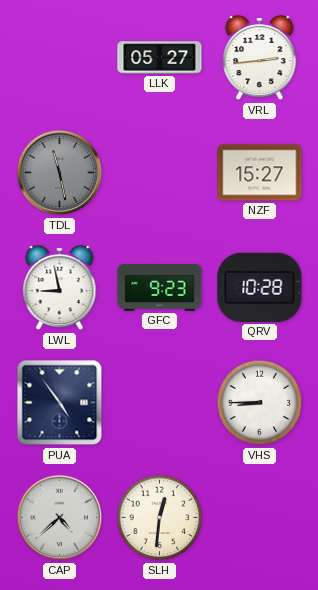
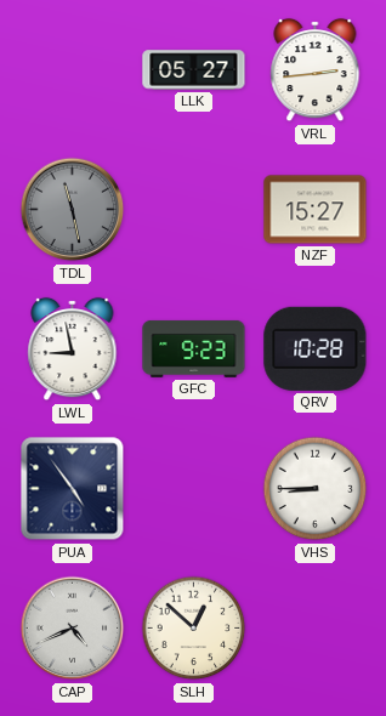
CAP: 4:38 -> 4:41
SLH: 12:31 -> 12:52
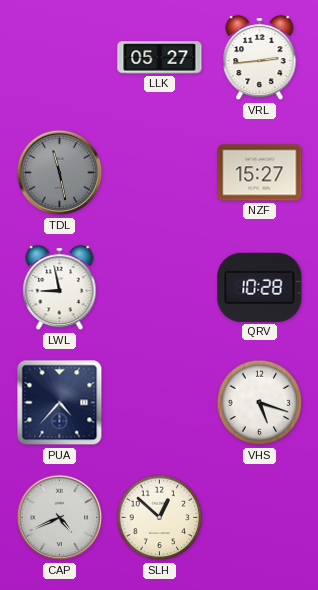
GFC: 9:23 -> none
PUA: 4:54 -> 4:37
VHS: 8:45 -> 5:18
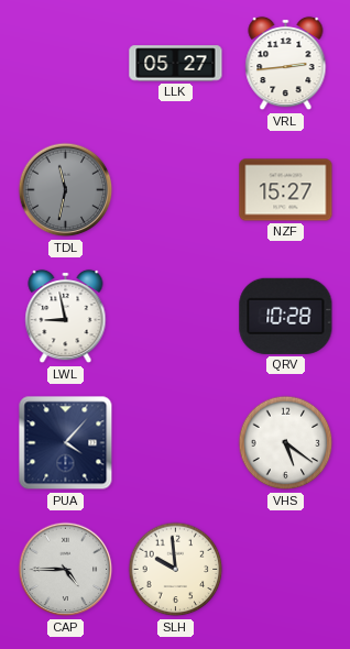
TDL: 11:28 -> 11:32
PUA: 4:37 -> 4:07
VHS: 5:18 -> 5:21
CAP: 4:41 -> 4:45
SLH: 12:52 -> 9:59
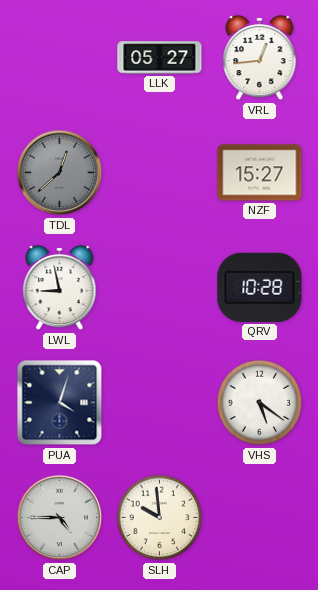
VRL: 2:44 -> 12:44
TDL: 11:32 -> 12:38
PUA: 4:07 -> 4:03
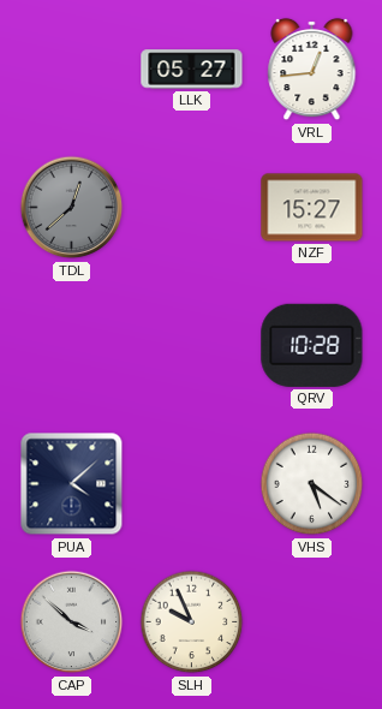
LWL: 8:58 -> none
PUA: 4:03 -> 4:08
CAP: 4:45 -> 3:52
SLH: 9:59 -> 9:56
